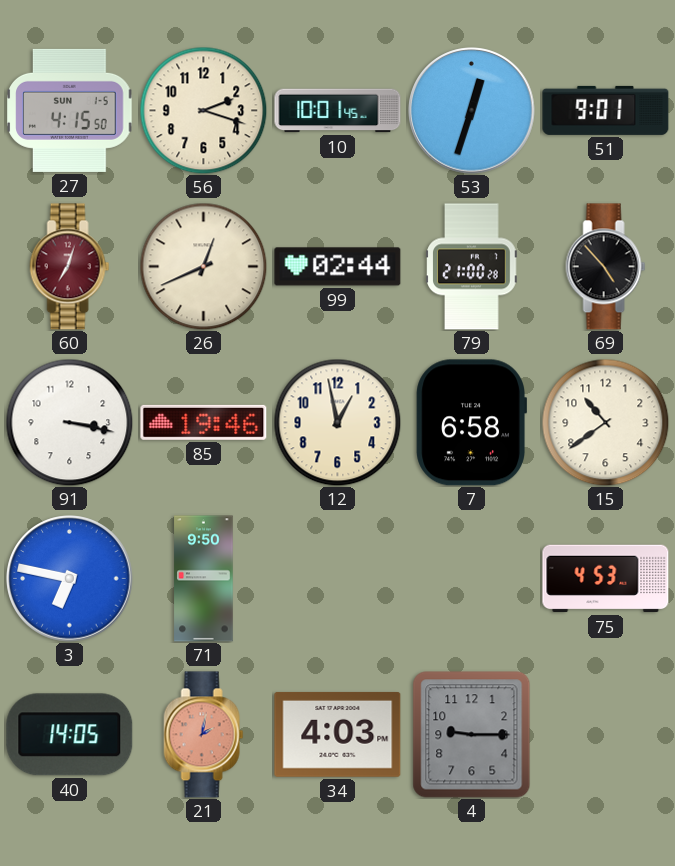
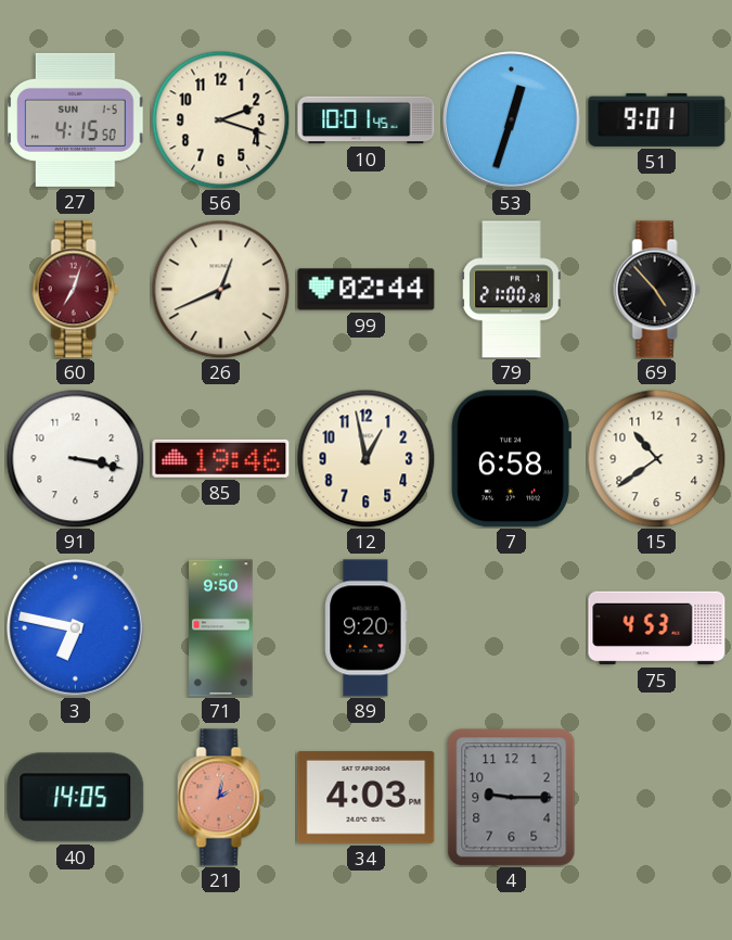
89: none -> 9:20
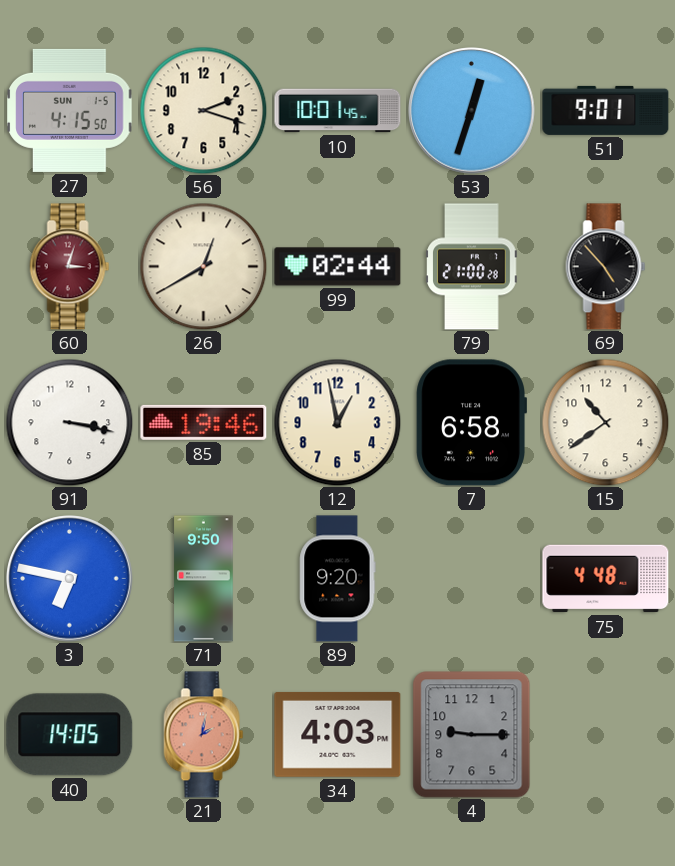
60: 7:03 -> 3:03
26: 12:41 -> 12:40
75: 4:53 -> 4:48
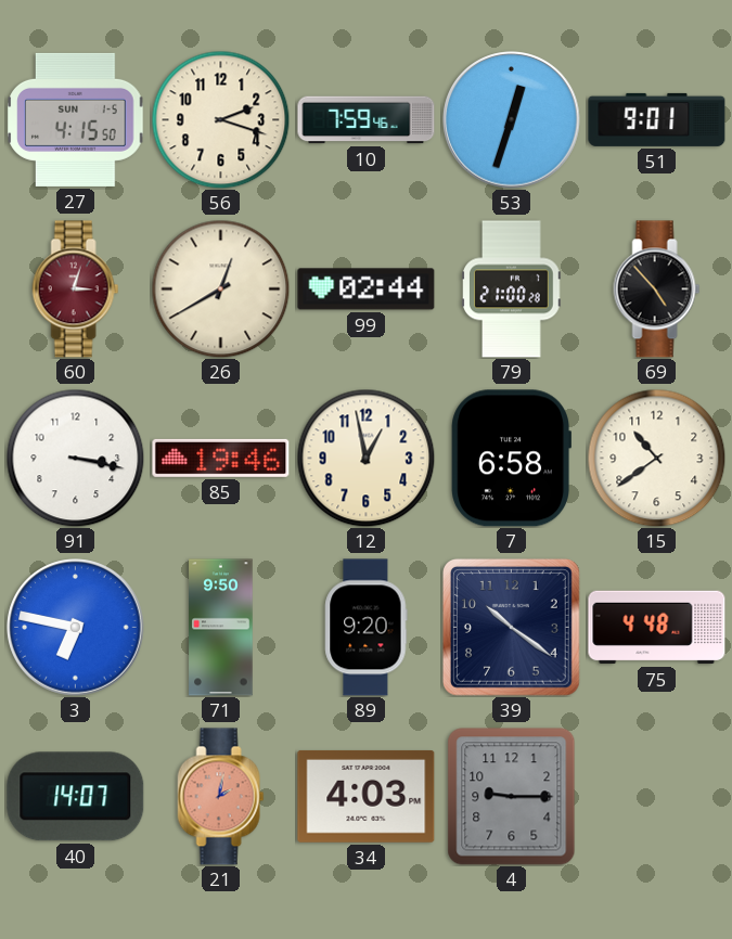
10: 10:01 -> 7:59
39: none -> 10:21
40: 14:05 -> 14:07
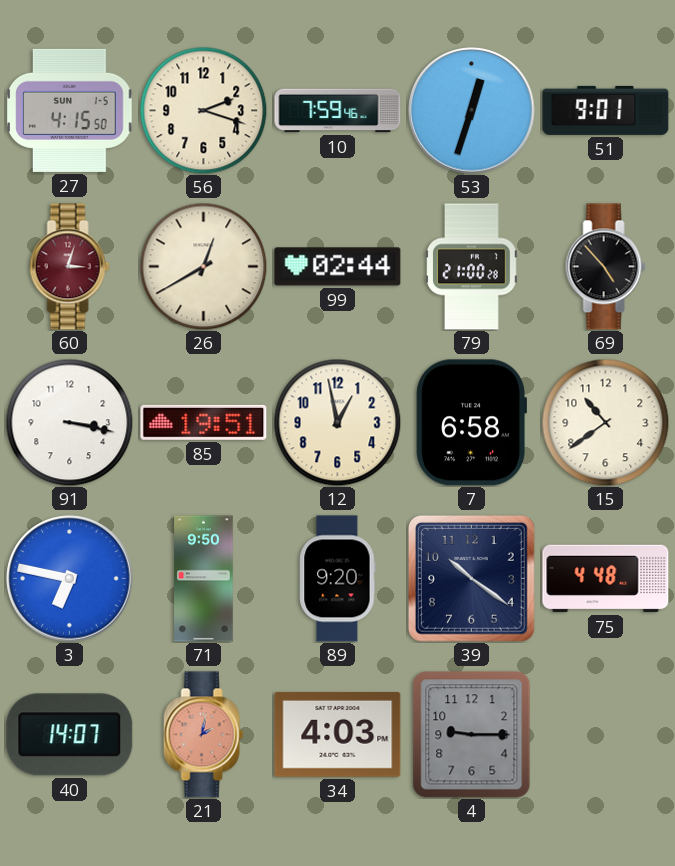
85: 19:46 -> 19:51
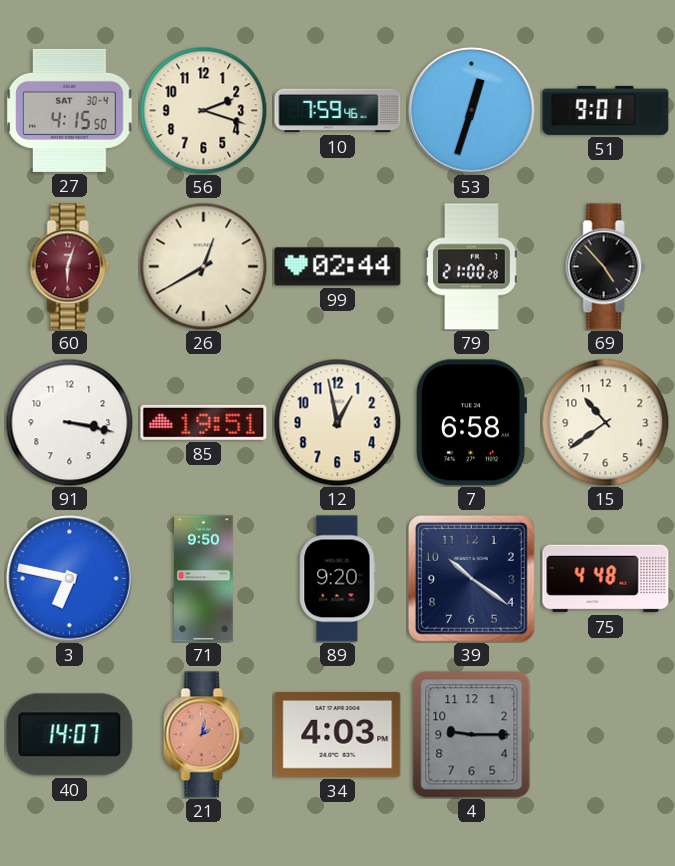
27 date: SUN 1-5 -> SAT 30-4
60: 3:03 -> 6:03
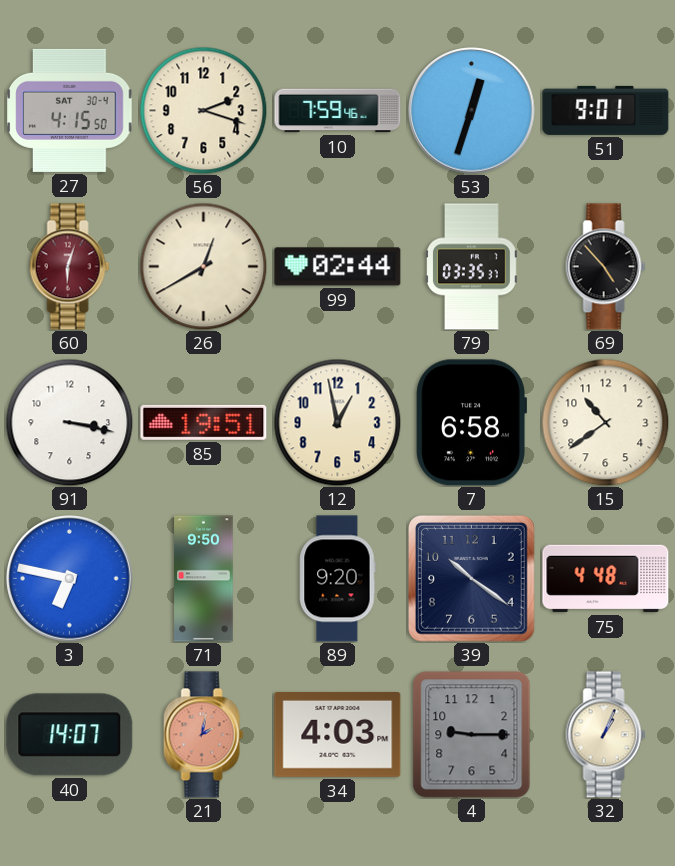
79: 21:00 -> 03:35
32: none -> 1:04
